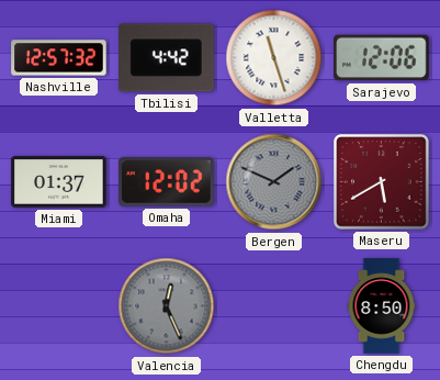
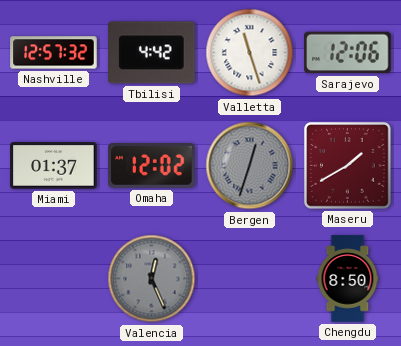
Bergen: 1:49 -> 12:33
Maseru: 5:40 -> 1:40
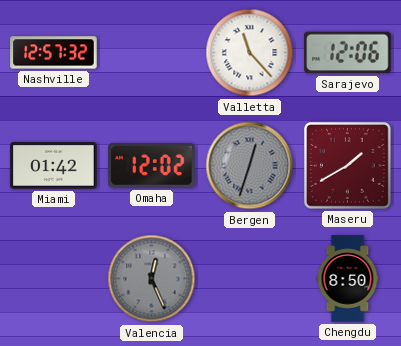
Tbilisi: 4:42 -> none
Valletta: 11:27 -> 11:23
Miami: 01:37 -> 01:42
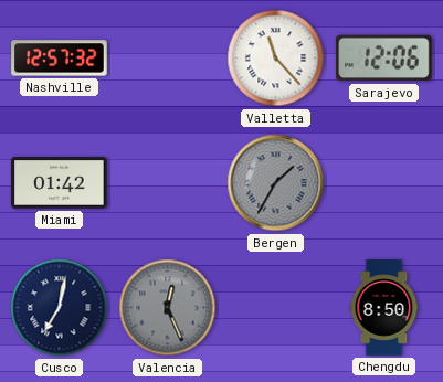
Omaha: 12:02 -> none
Bergen: 12:33 -> 1:35
Maseru: 1:40 -> none
Cusco: none -> 7:02
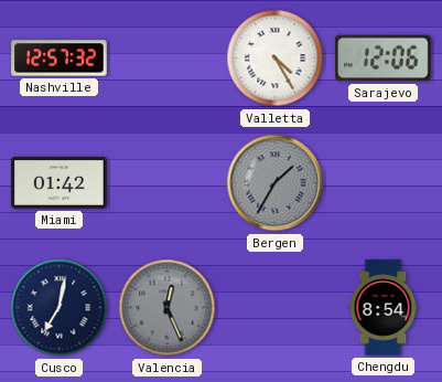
Valletta: 11:23 -> 4:25
Chengdu: 8:50 -> 8:54
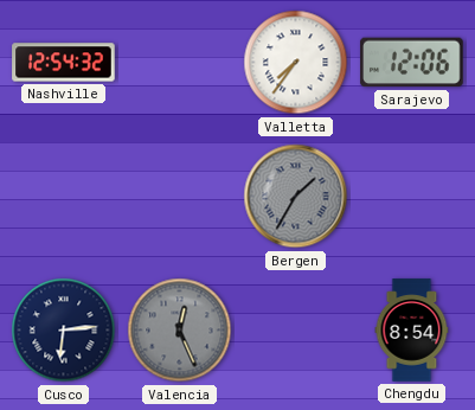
Nashville: 12:57 -> 12:54
Valletta: 4:25 -> 7:36
Miami: 01:42 -> none
Cusco: 7:02 -> 6:14
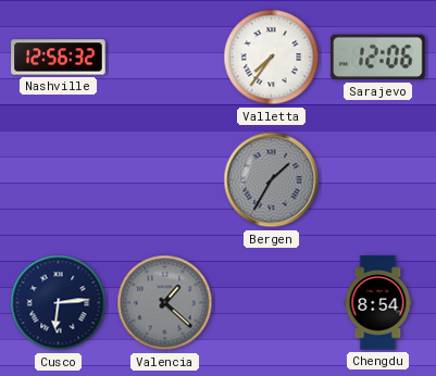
Nashville: 12:54 -> 12:56
Valencia: 12:26 -> 1:22
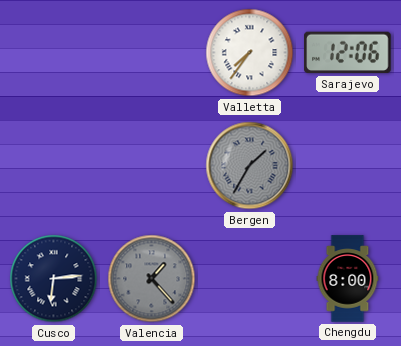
Nashville: 12:56 -> none
Valencia: 1:22 -> 1:23
Chengdu: 8:54 -> 8:00
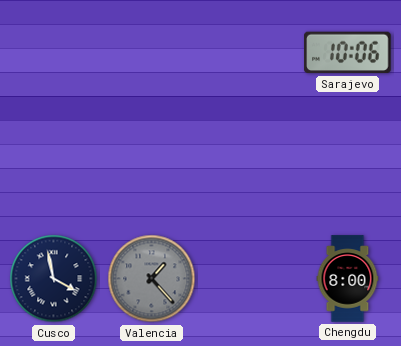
Valletta: 7:36 -> none
Sarajevo: 12:06 -> 10:06
Bergen: 1:35 -> none
Cusco: 6:14 -> 3:58
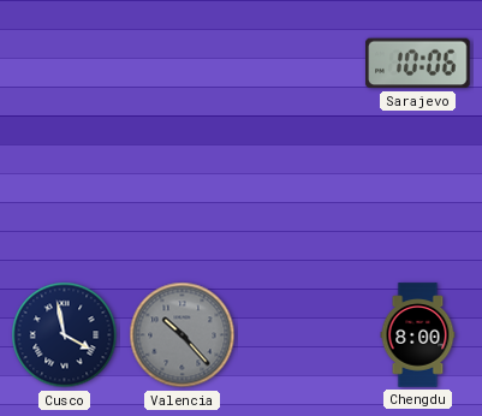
Valencia: 1:23 -> 10:23
